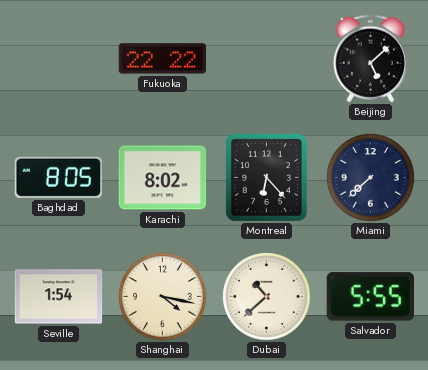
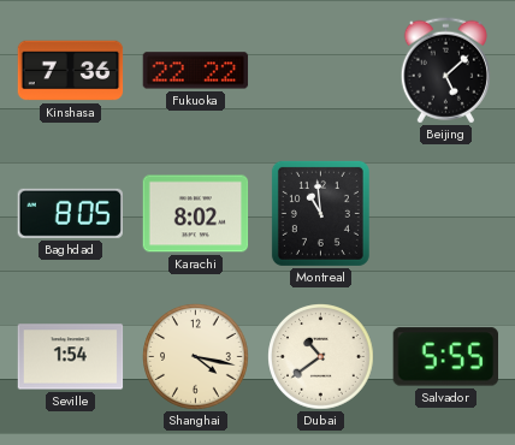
Kinshasa: none -> 7:36
Montreal: 6:23 -> 10:59
Miami: 7:38 -> none
Dubai: 10:38 -> 10:39
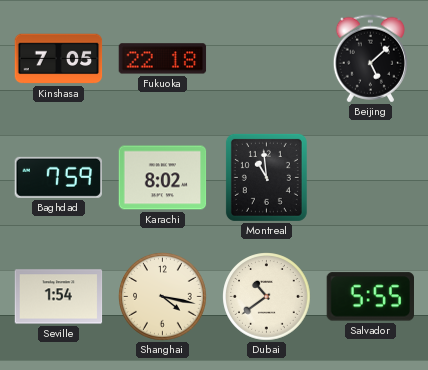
Kinshasa: 7:36 -> 7:05
Fukuoka: 22:22 -> 22:18
Baghdad: 8:05 -> 7:59
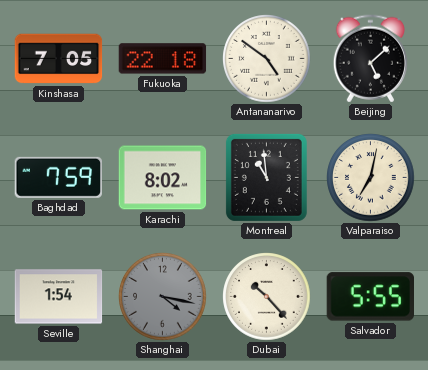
Antananarivo: none -> 4:51
Valparaiso: none -> 7:02
Shanghai dial: cream -> grey
Dubai: 10:39 -> 10:23
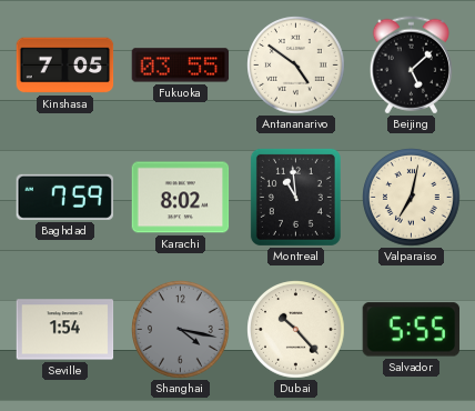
Fukuoka: 22:18 -> 03:55
